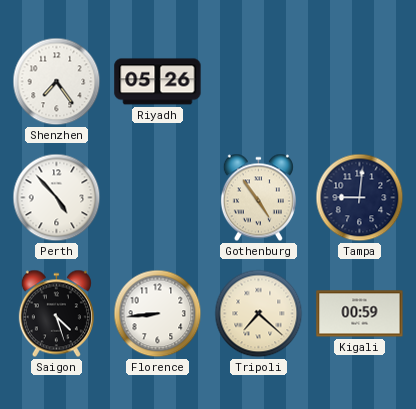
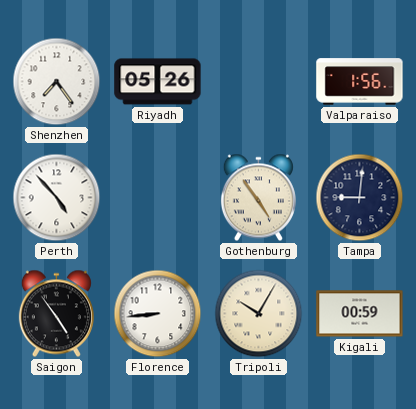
Valparaiso: none -> 1:56
Saigon: 4:27 -> 4:54
Tripoli: 7:22 -> 10:05
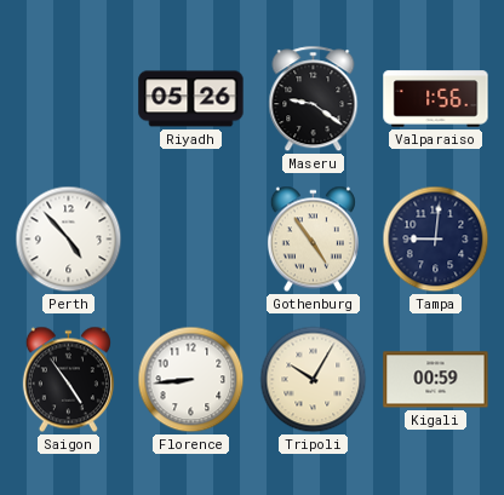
Shenzhen: 7:24 -> none
Maseru: none -> 9:21
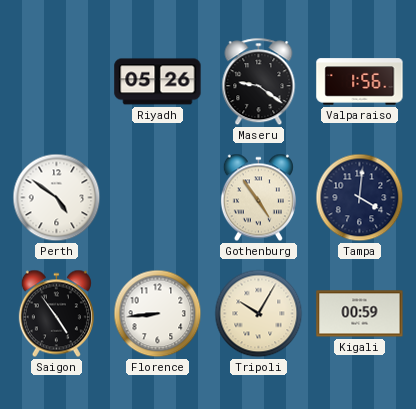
Perth: 4:53 -> 4:51
Tampa: 9:01 -> 4:01
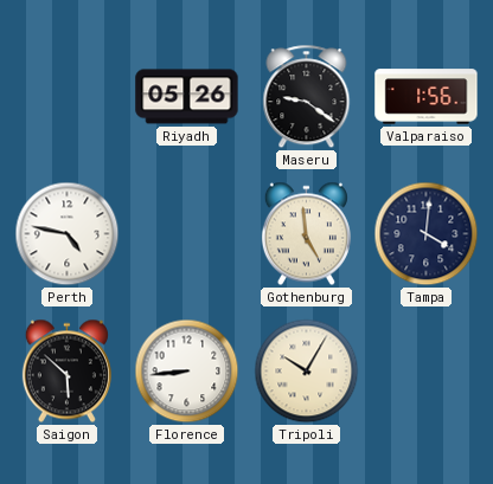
Perth: 4:51 -> 4:47
Gothenburg: 4:54 -> 4:59
Saigon: 4:54 -> 5:52
Kigali: 00:59 -> none
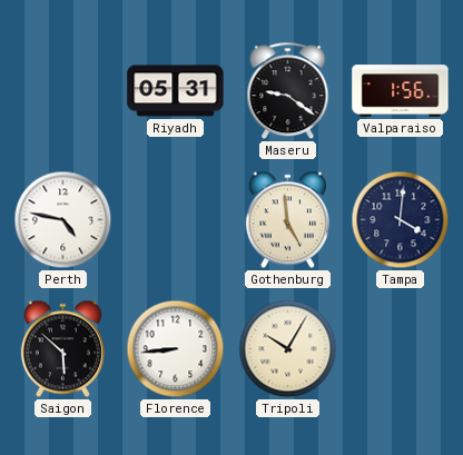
Riyadh: 05:26 -> 05:31
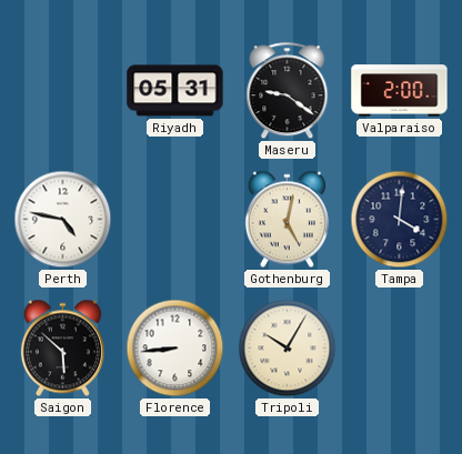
Valparaiso: 1:56 -> 2:00
Gothenburg: 4:59 -> 5:02
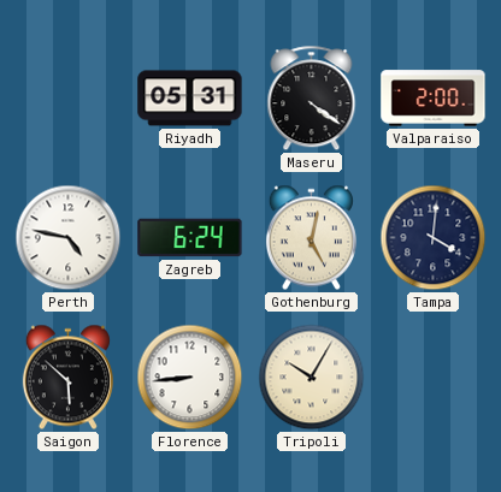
Maseru: 9:21 -> 4:21
Zagreb: none -> 6:24
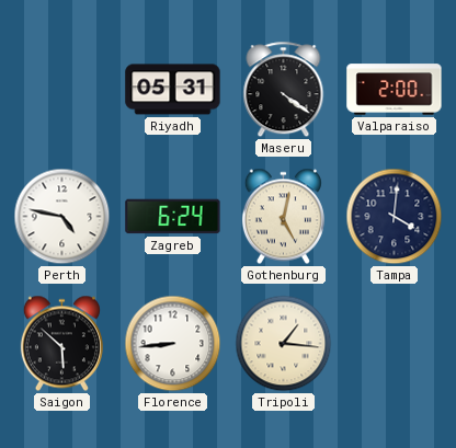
Tripoli: 10:05 -> 1:16
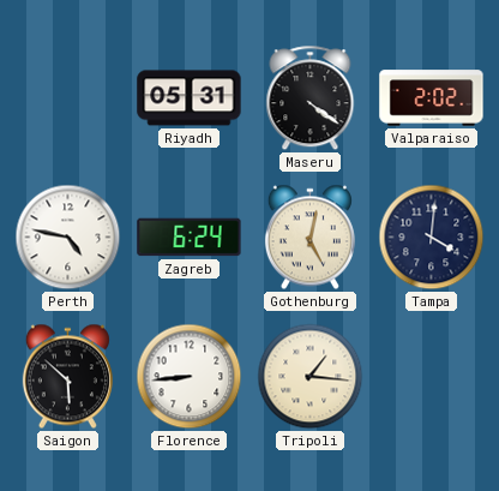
Valparaiso: 2:00 -> 2:02
